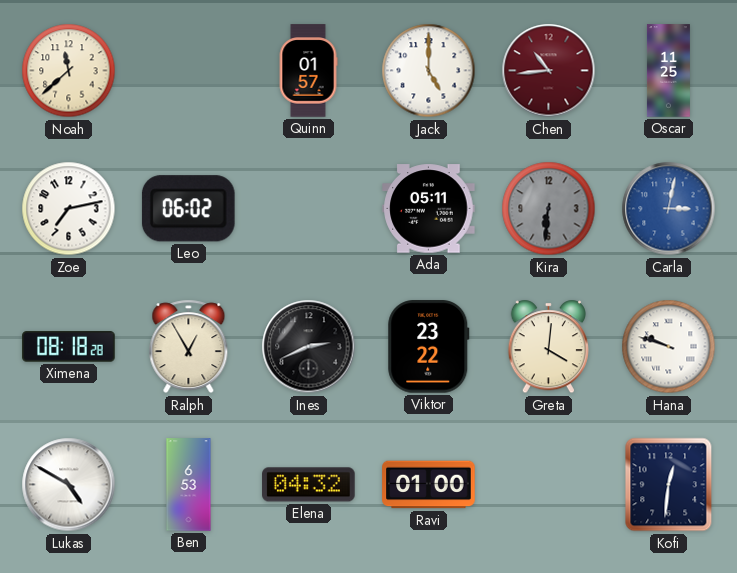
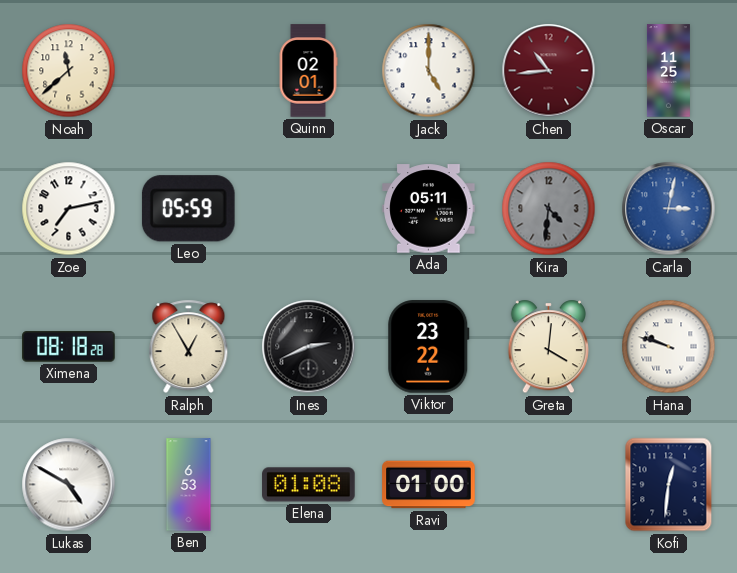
Quinn: 01:57 -> 02:01
Leo: 06:02 -> 05:59
Kira: 6:31 -> 4:31
Elena: 04:32 -> 01:08
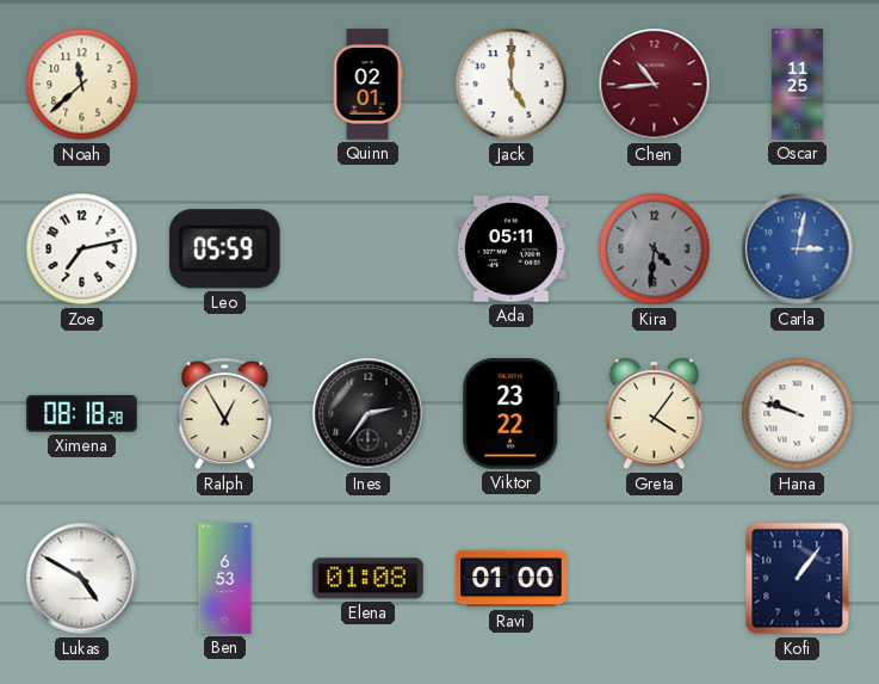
Ines: 2:41 -> 2:36
Greta: 4:01 -> 4:06
Kofi: 12:31 -> 1:06
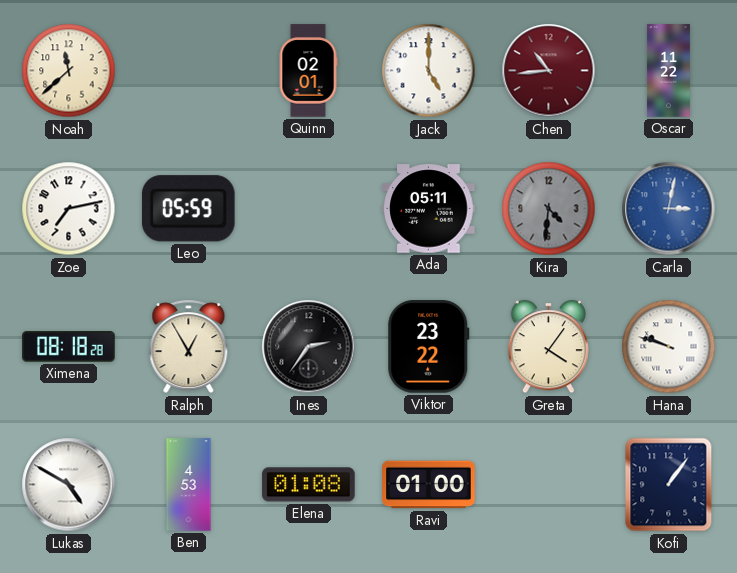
Oscar: 11:25 -> 11:22
Ben: 6:53 -> 4:53
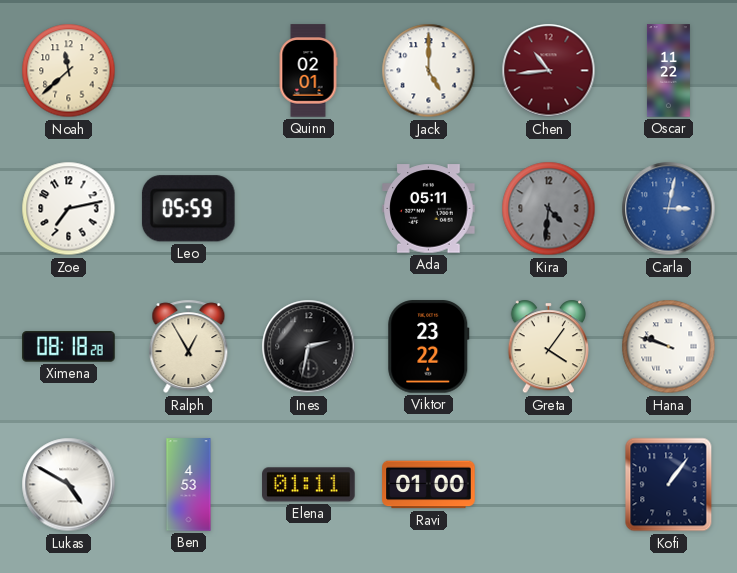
Ines: 2:36 -> 2:32
Elena: 01:08 -> 01:11
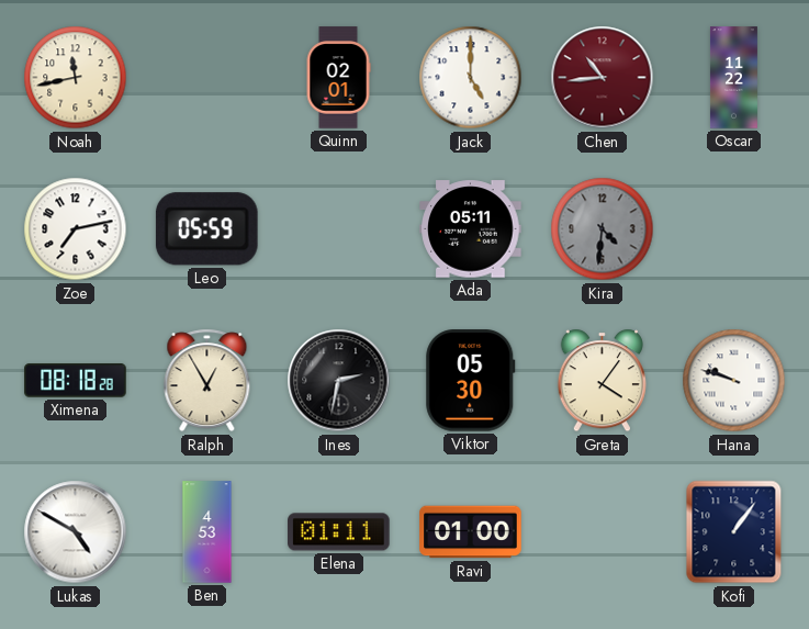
Noah: 11:38 -> 11:43
Carla: 3:02 -> none
Viktor: 23:22 -> 05:30
